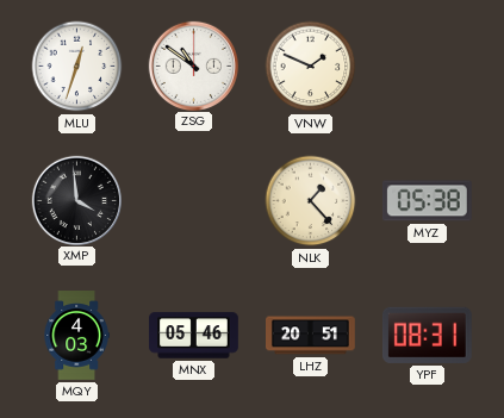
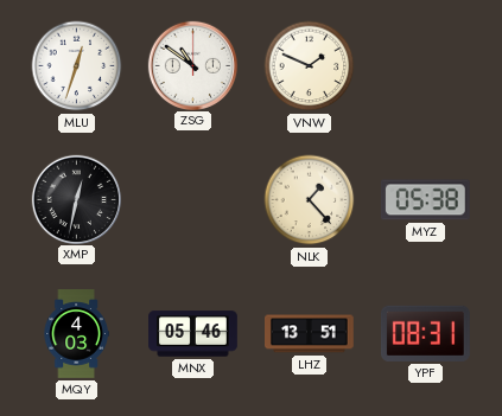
XMP: 3:59 -> 12:32
LHZ: 20:51 -> 13:51
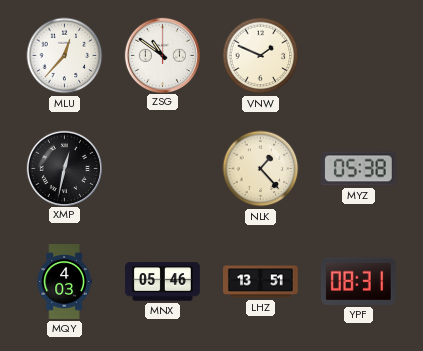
MLU: 12:33 -> 12:37
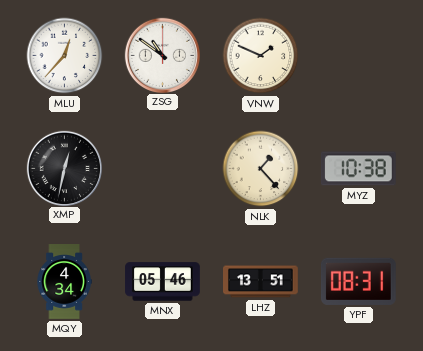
MYZ: 05:38 -> 10:38
MQY: 4:03 -> 4:34
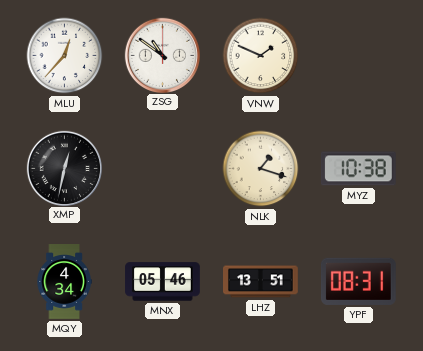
NLK: 1:23 -> 1:18
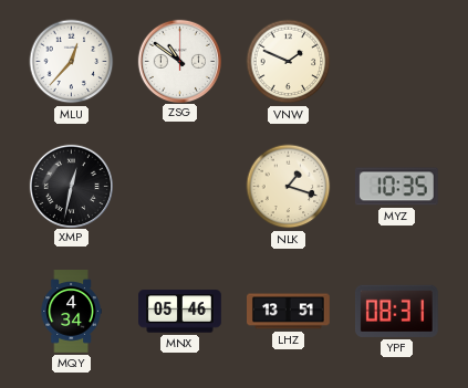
MYZ: 10:38 -> 10:35
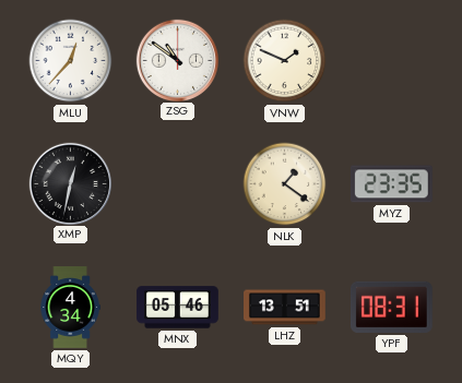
NLK: 1:18 -> 1:21
MYZ: 10:35 -> 23:35
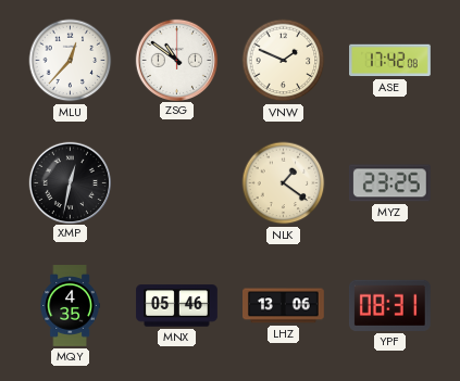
ASE: none -> 17:42
MYZ: 23:35 -> 23:25
MQY: 4:34 -> 4:35
LHZ: 13:51 -> 13:06
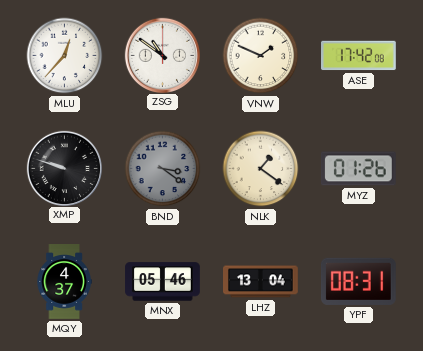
XMP: 12:32 -> 9:48
BND: none -> 3:21
MYZ: 23:25 -> 01:26
MQY: 4:35 -> 4:37
LHZ: 13:06 -> 13:04
